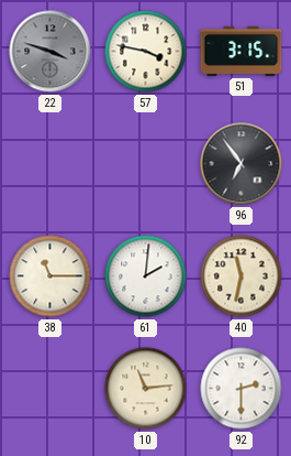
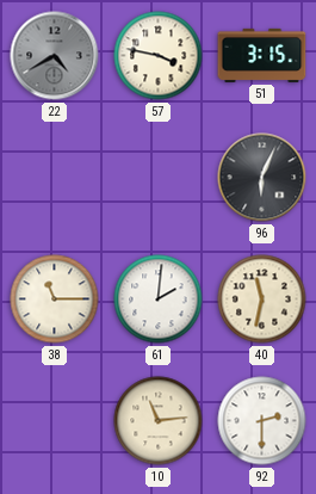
22: 3:48 -> 4:40
96: 6:54 -> 6:04
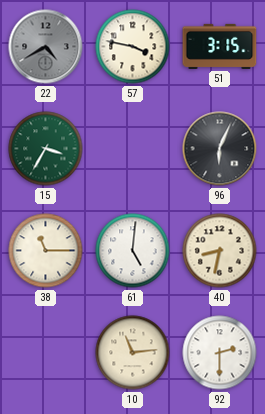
15: none -> 3:35
61: 2:01 -> 5:01
40: 11:32 -> 8:32
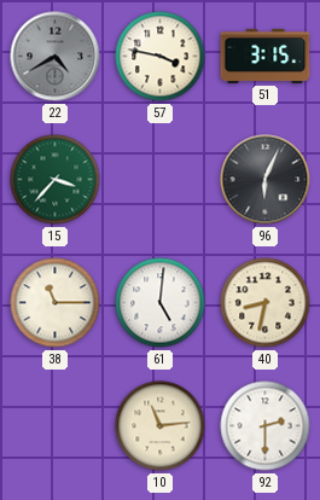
15: 3:35 -> 3:37
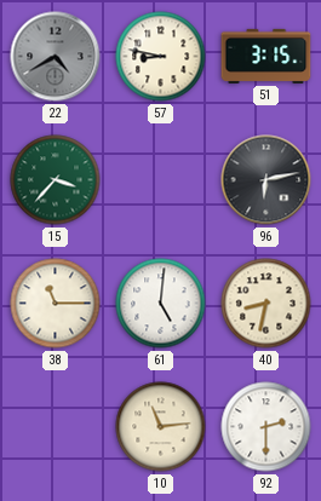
57: 3:47 -> 8:47
96: 6:04 -> 6:13
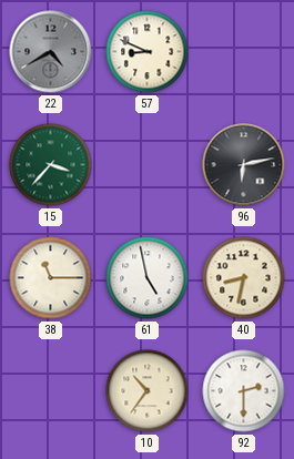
57: 8:47 -> 8:49
51: 3:15 -> none
61: 5:01 -> 4:58
10: 11:14 -> 10:36
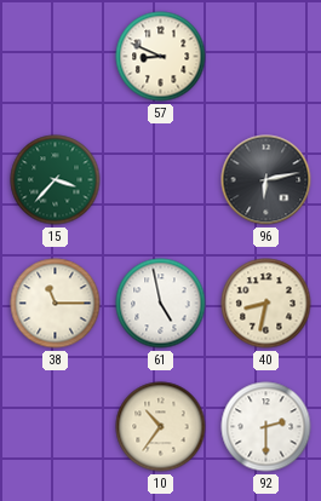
22: 4:40 -> none
